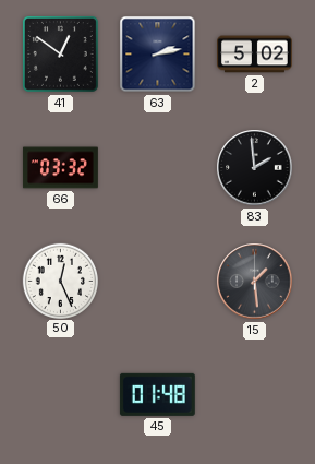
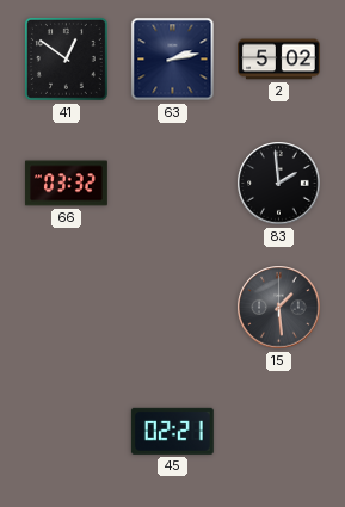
50: 12:26 -> none
45: 01:48 -> 02:21
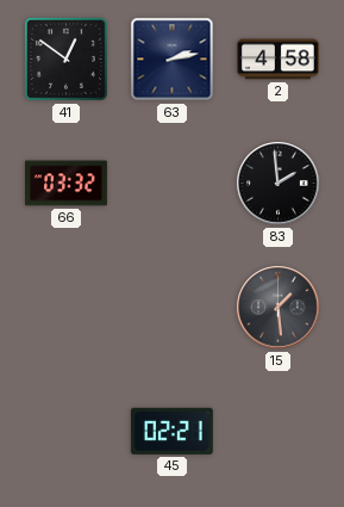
2: 5:02 -> 4:58
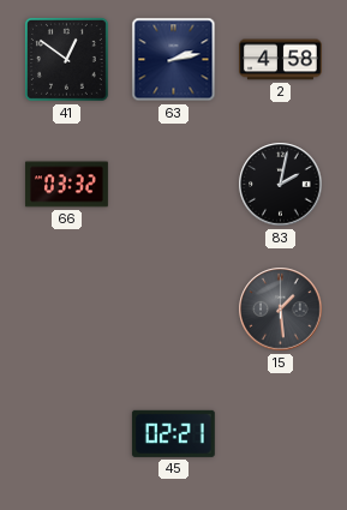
83: 1:59 -> 2:02
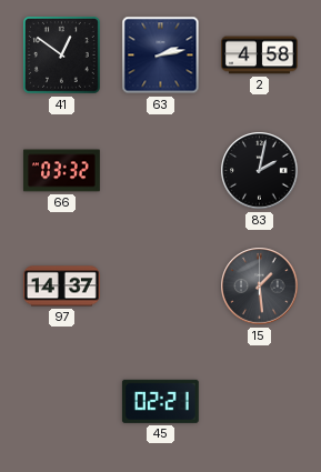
97: none -> 14:37
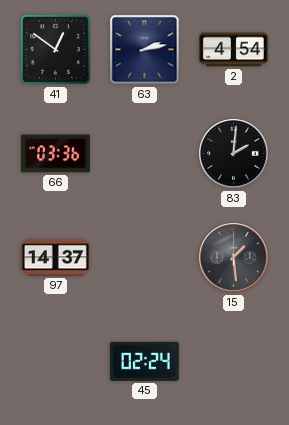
2: 4:58 -> 4:54
66: 03:32 -> 03:36
83: 2:02 -> 2:01
45: 02:21 -> 02:24
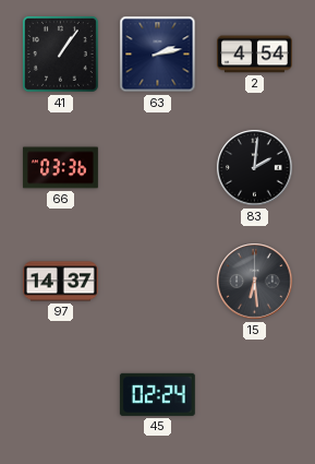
41: 12:51 -> 1:06
15: 1:29 -> 6:29
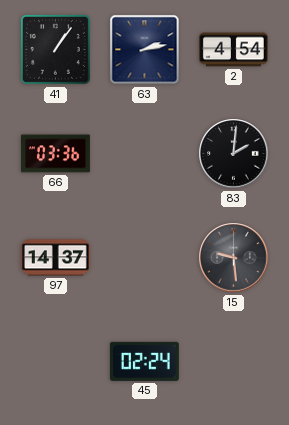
15: 6:29 -> 9:29
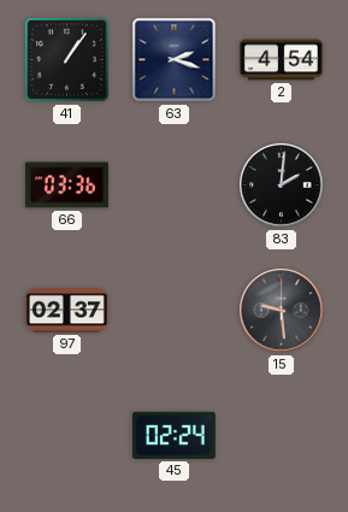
63: 2:13 -> 2:18
97: 14:37 -> 02:37
